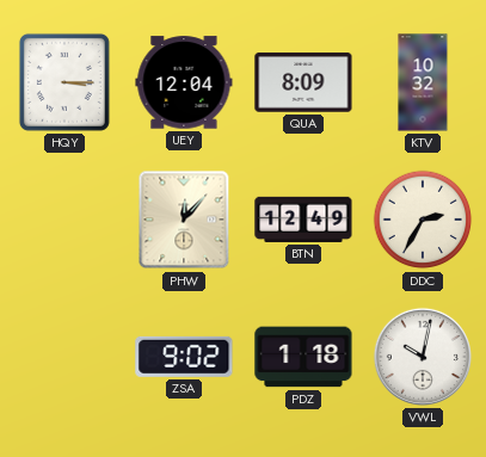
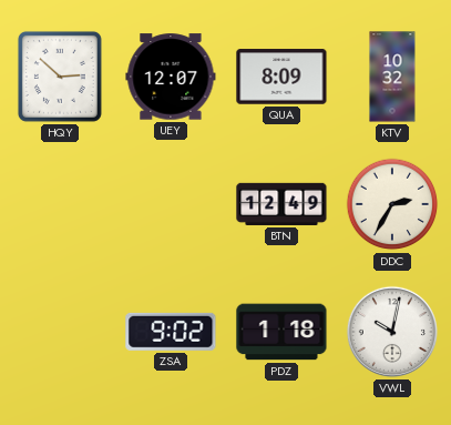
HQY: 3:15 -> 2:52
UEY: 12:04 -> 12:07
PHW: 12:07 -> none
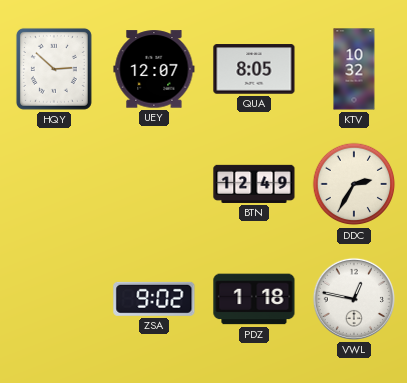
QUA: 8:09 -> 8:05
VWL: 10:02 -> 12:47
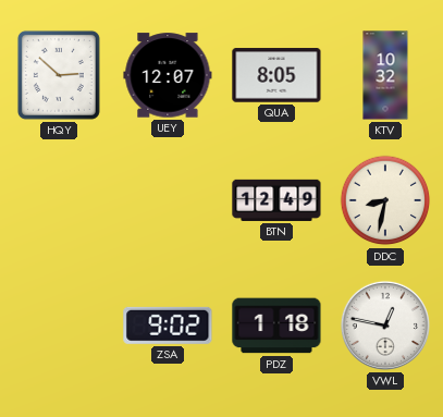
DDC: 2:35 -> 8:32
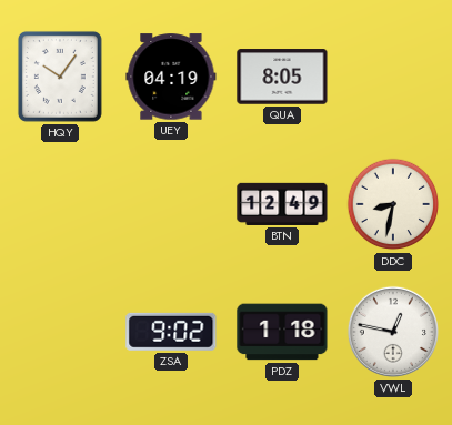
HQY: 2:52 -> 10:06
UEY: 12:07 -> 04:19
KTV: 10:32 -> none
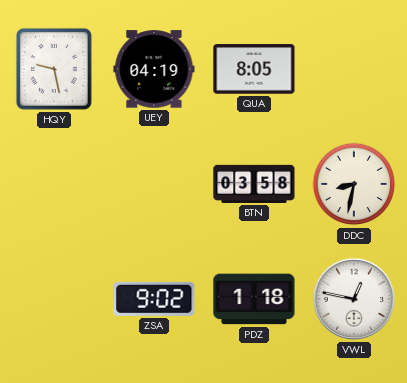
HQY: 10:06 -> 9:28
BTN: 12:49 -> 03:58
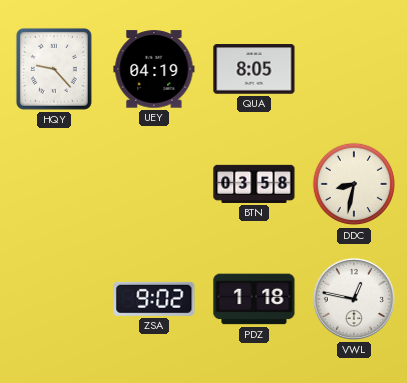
HQY: 9:28 -> 9:23
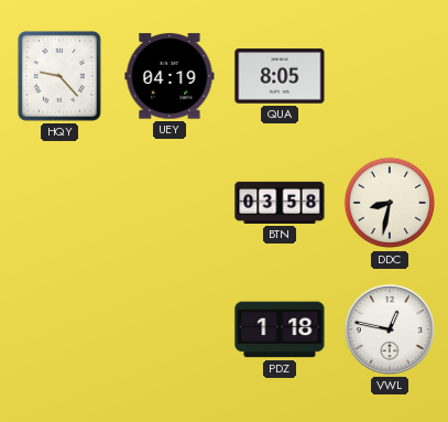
ZSA: 9:02 -> none
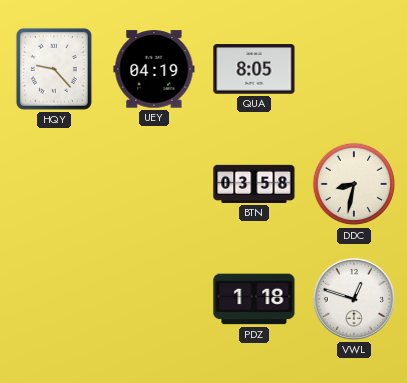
VWL: 12:47 -> 12:48
